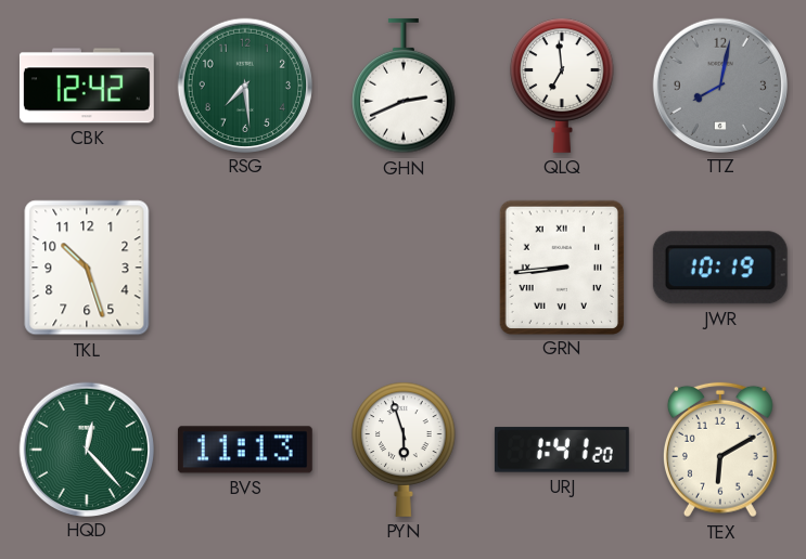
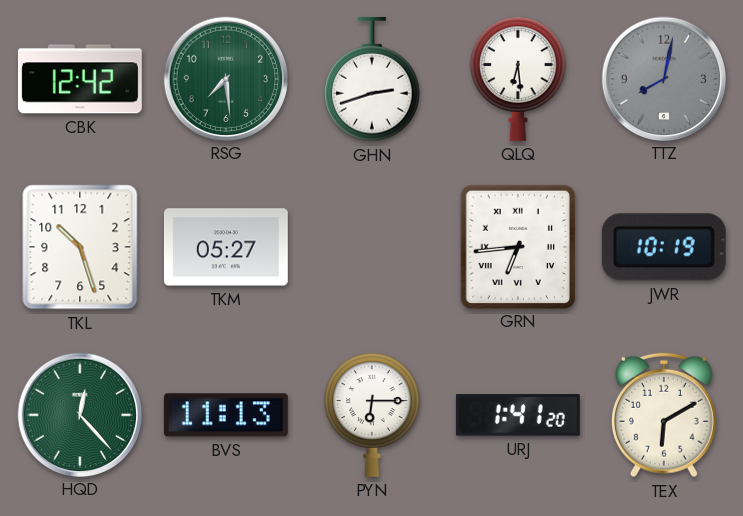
GHN: 2:41 -> 2:42
QLQ: 6:59 -> 6:29
TKM: none -> 05:27
GRN: 8:44 -> 6:44
PYN: 5:57 -> 6:15
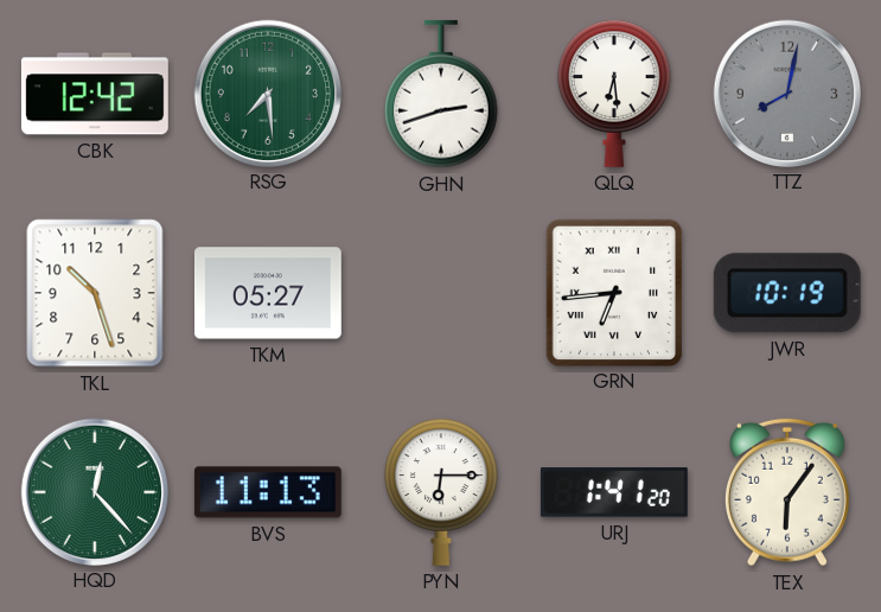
TEX: 6:10 -> 6:06
